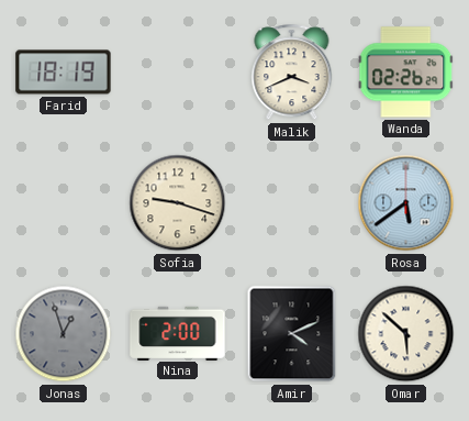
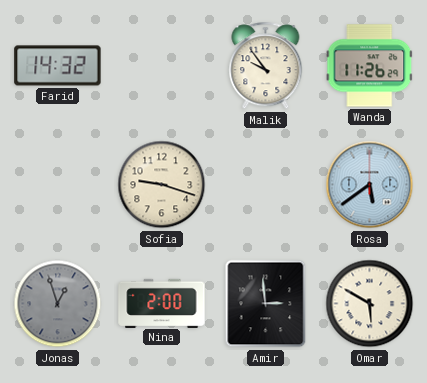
Farid: 18:19 -> 14:32
Malik: 3:41 -> 9:54
Wanda: 02:26 -> 11:26
Amir: 4:11 -> 2:59
Omar: 5:52 -> 5:50
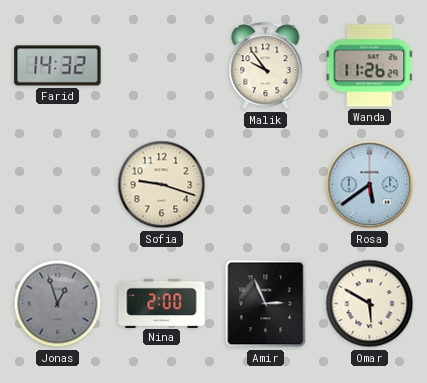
Amir: 2:59 -> 2:56
